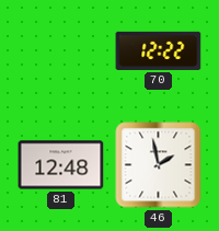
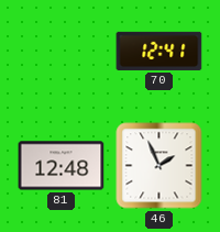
70: 12:22 -> 12:41
46: 1:58 -> 1:56
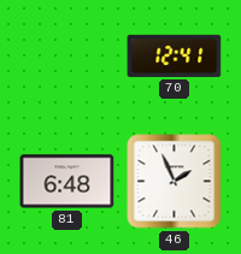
81: 12:48 -> 6:48
